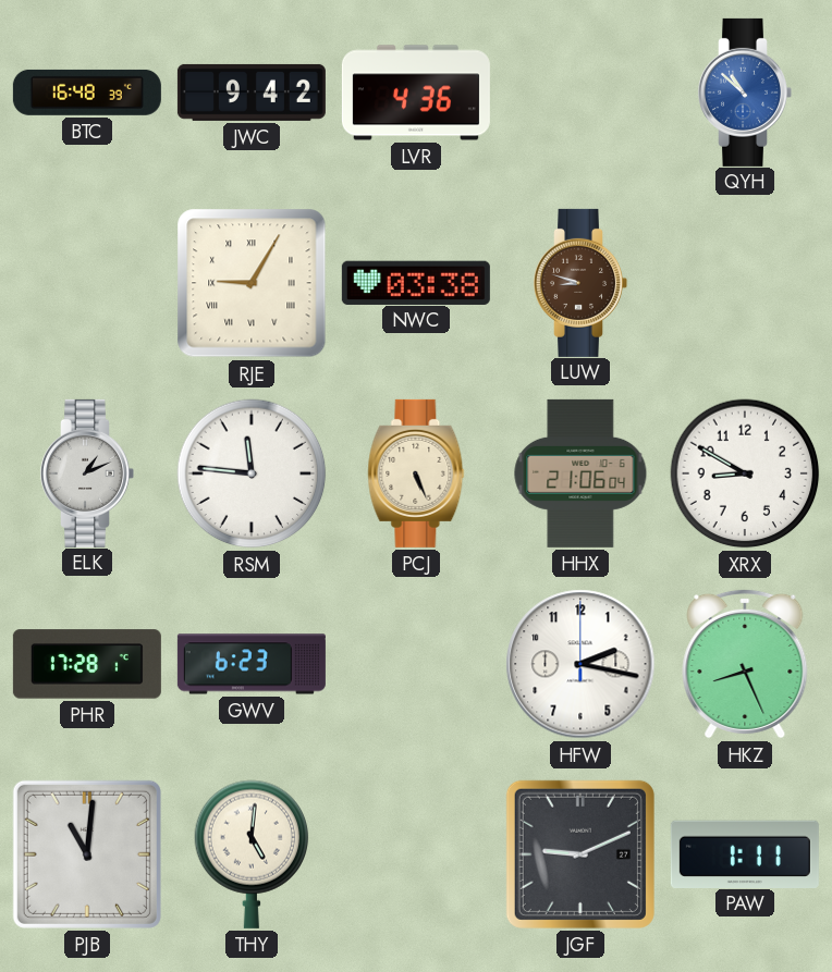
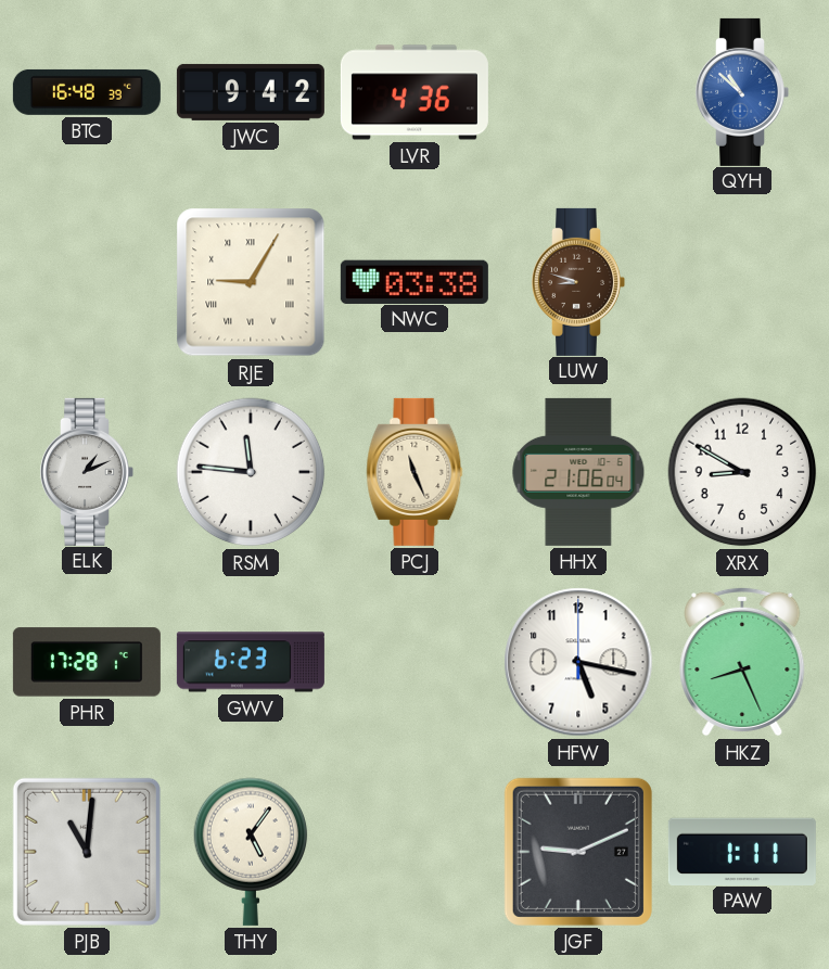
PCJ: 5:26 -> 11:26
HFW: 2:17 -> 5:17
THY: 5:01 -> 5:06
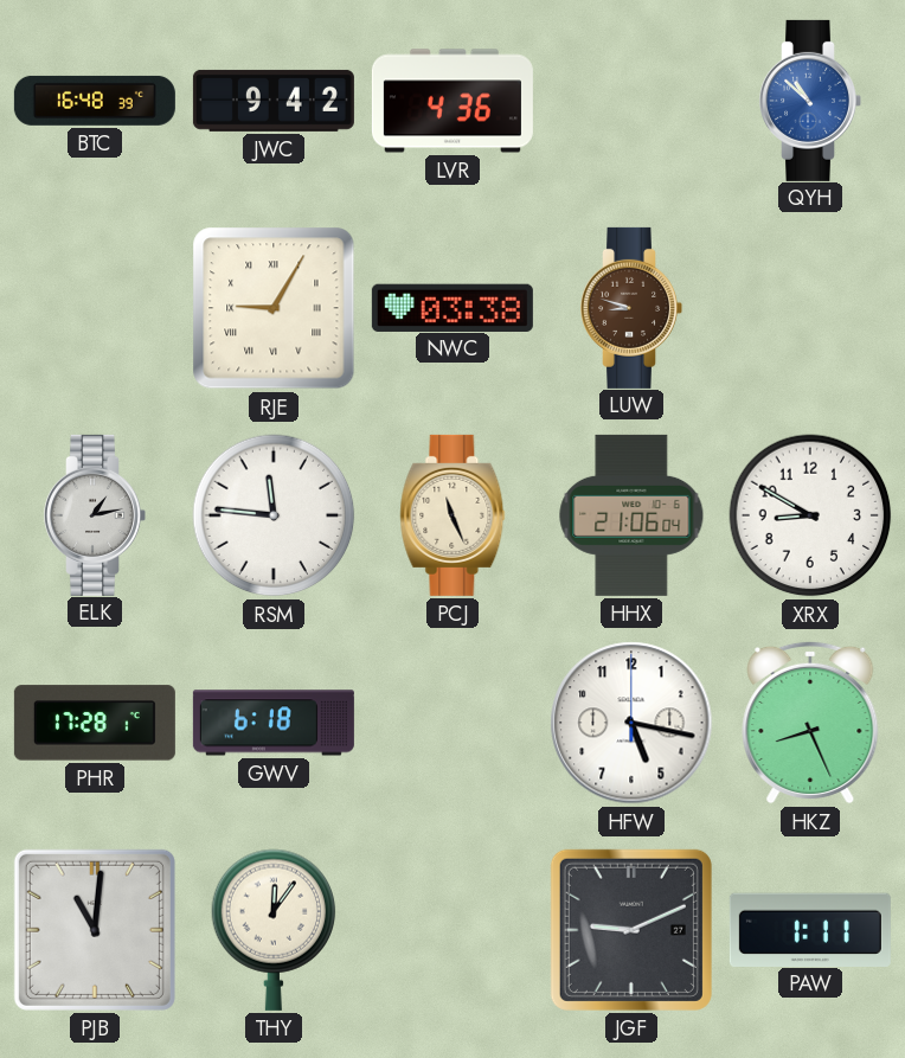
ELK: 1:11 -> 1:13
GWV: 6:23 -> 6:18
THY: 5:06 -> 12:06
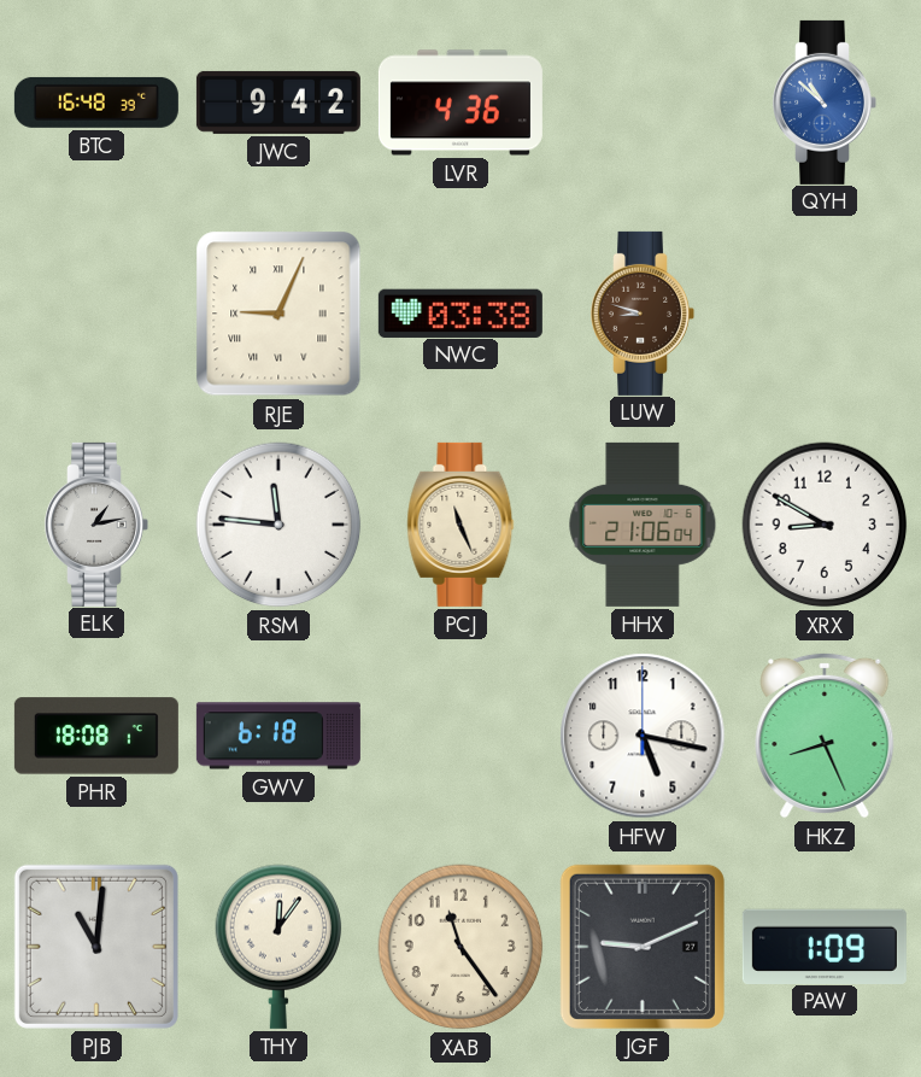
RJE: 9:05 -> 9:04
PHR: 17:28 -> 18:08
XAB: none -> 11:24
PAW: 1:11 -> 1:09
